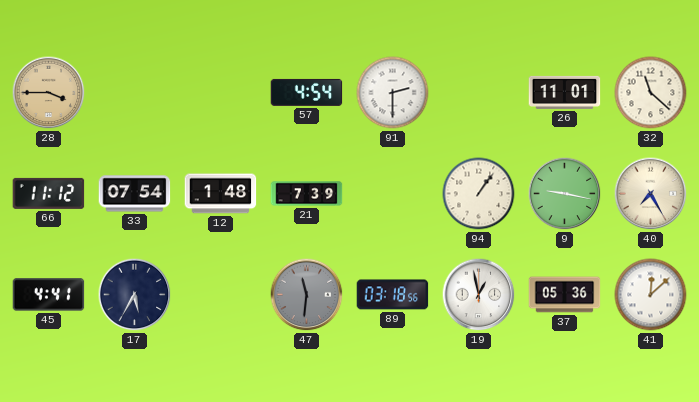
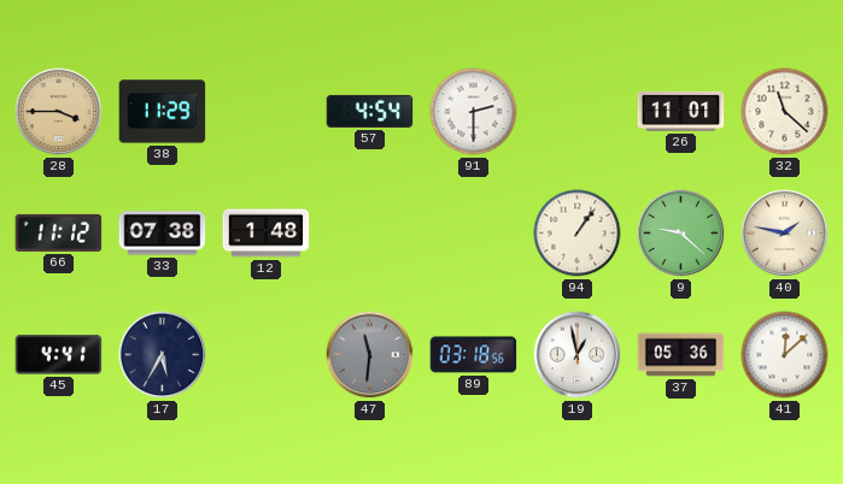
38: none -> 11:29
33: 07:54 -> 07:38
21: 7:39 -> none
9: 9:17 -> 9:22
40: 7:25 -> 1:47
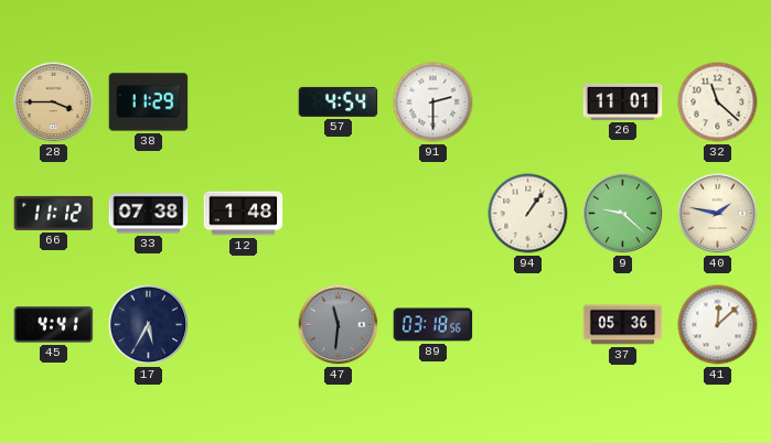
19: 12:58 -> none
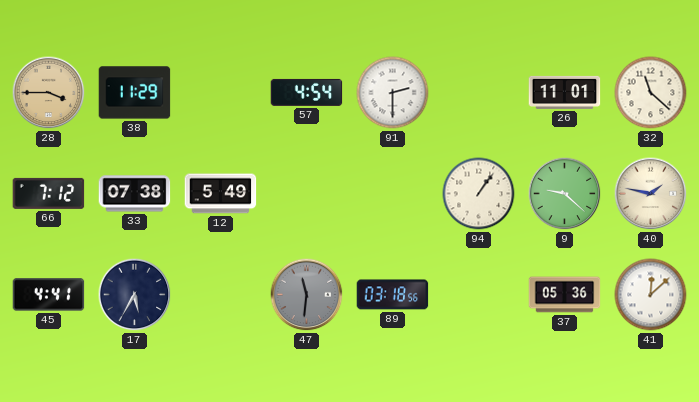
66: 11:12 -> 7:12
12: 1:48 -> 5:49
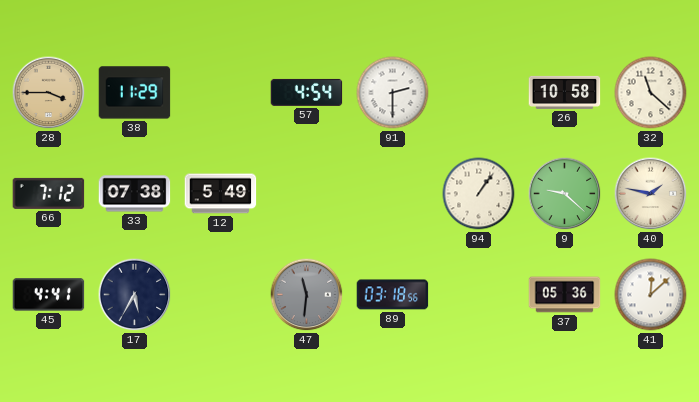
26: 11:01 -> 10:58
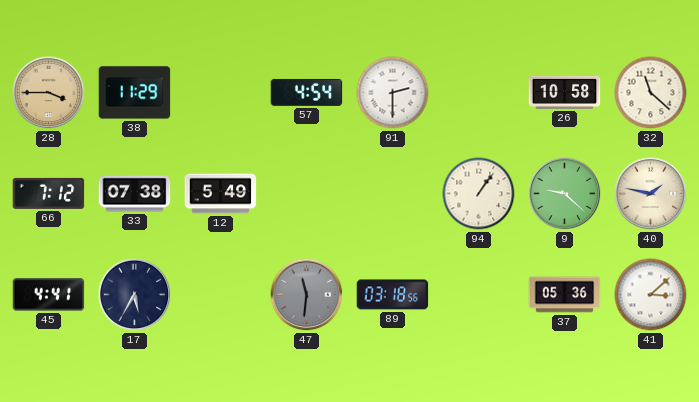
41: 12:08 -> 3:08
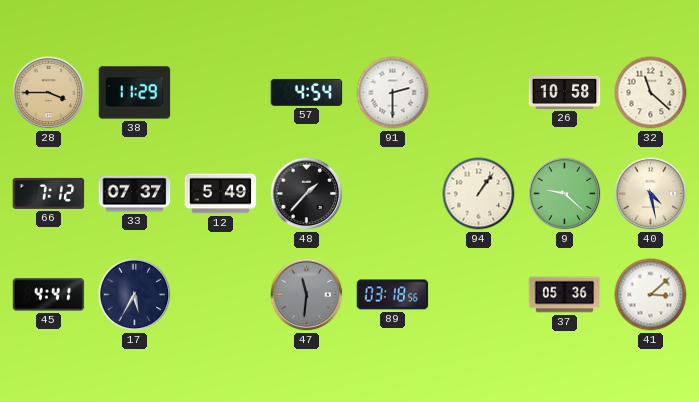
33: 07:38 -> 07:37
48: none -> 1:37
40: 1:47 -> 4:28
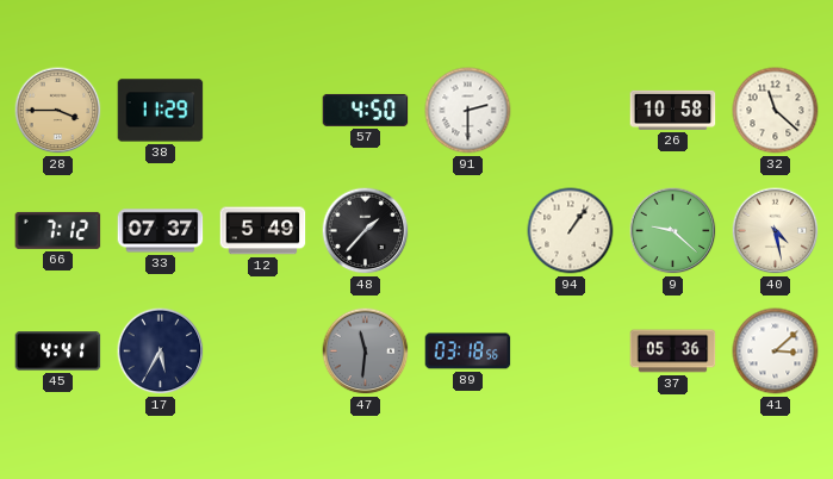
57: 4:54 -> 4:50
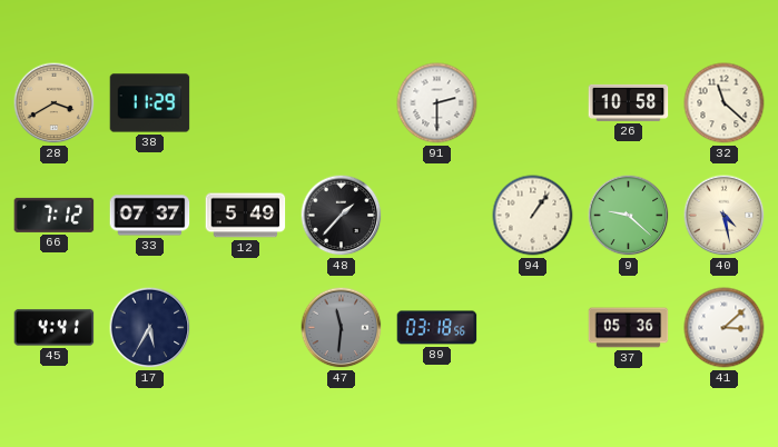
28: 3:45 -> 3:40
57: 4:50 -> none
